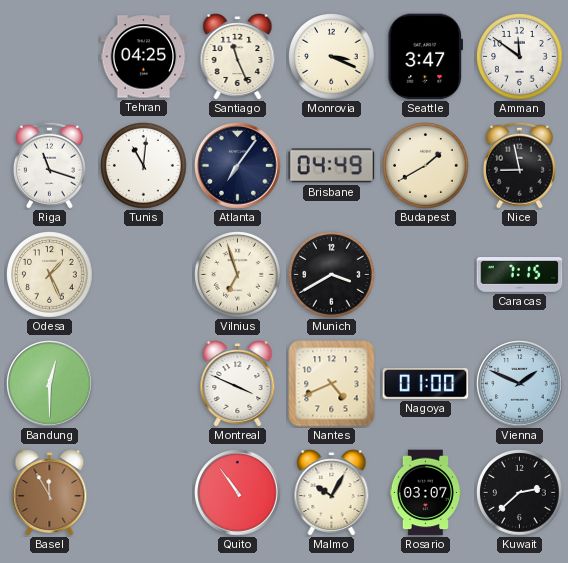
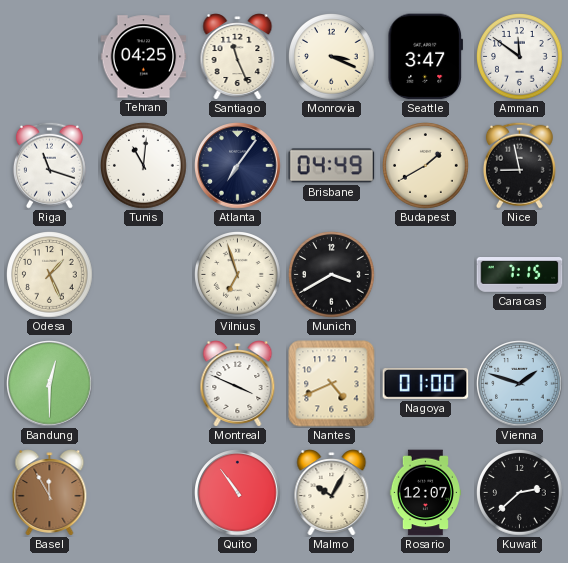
Vienna: 1:49 -> 1:48
Rosario: 03:07 -> 12:07
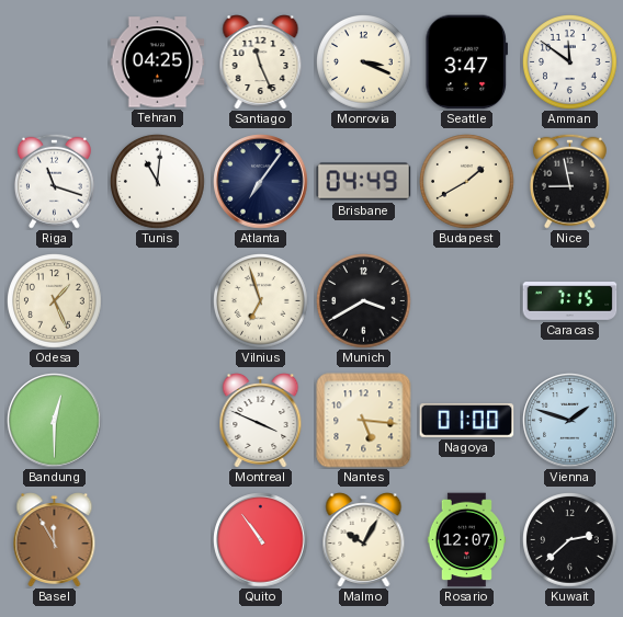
Nantes: 4:41 -> 5:16
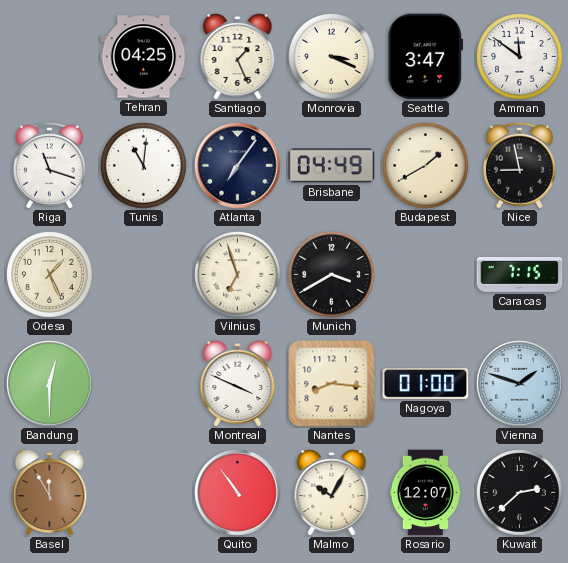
Santiago: 11:26 -> 1:26
Nantes: 5:16 -> 8:16
